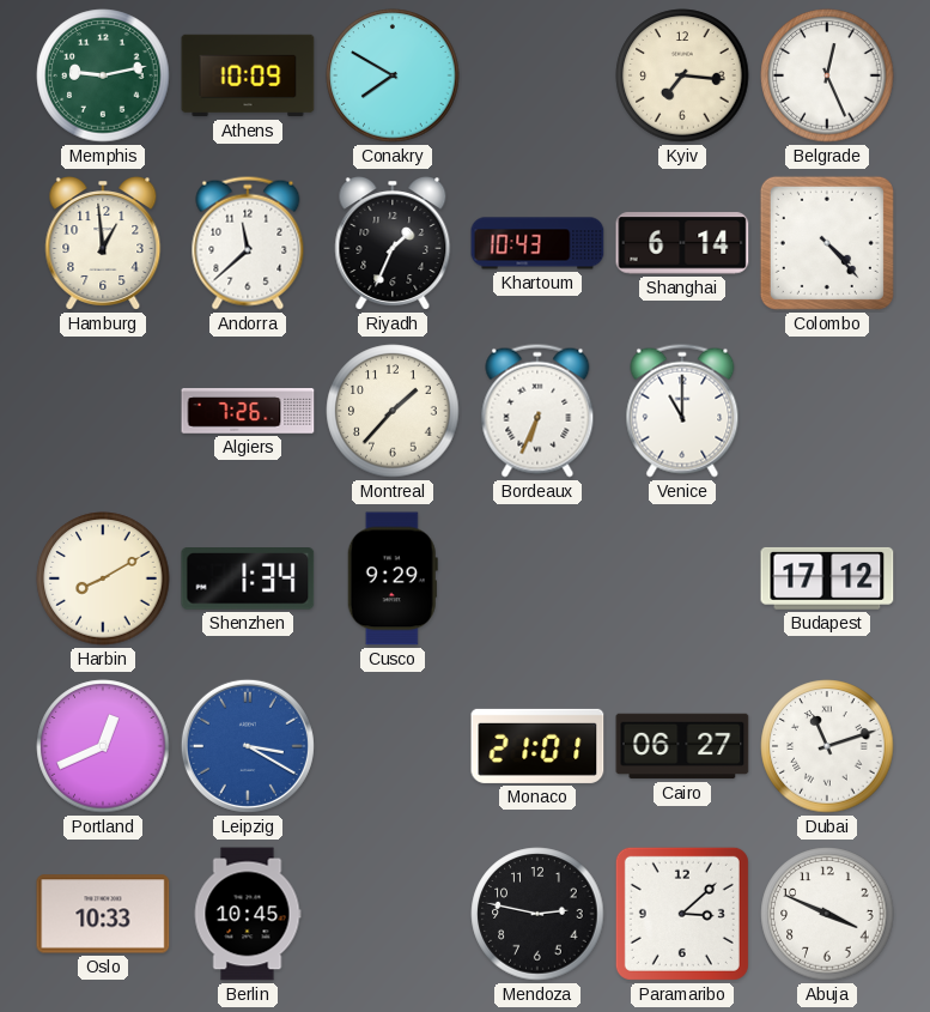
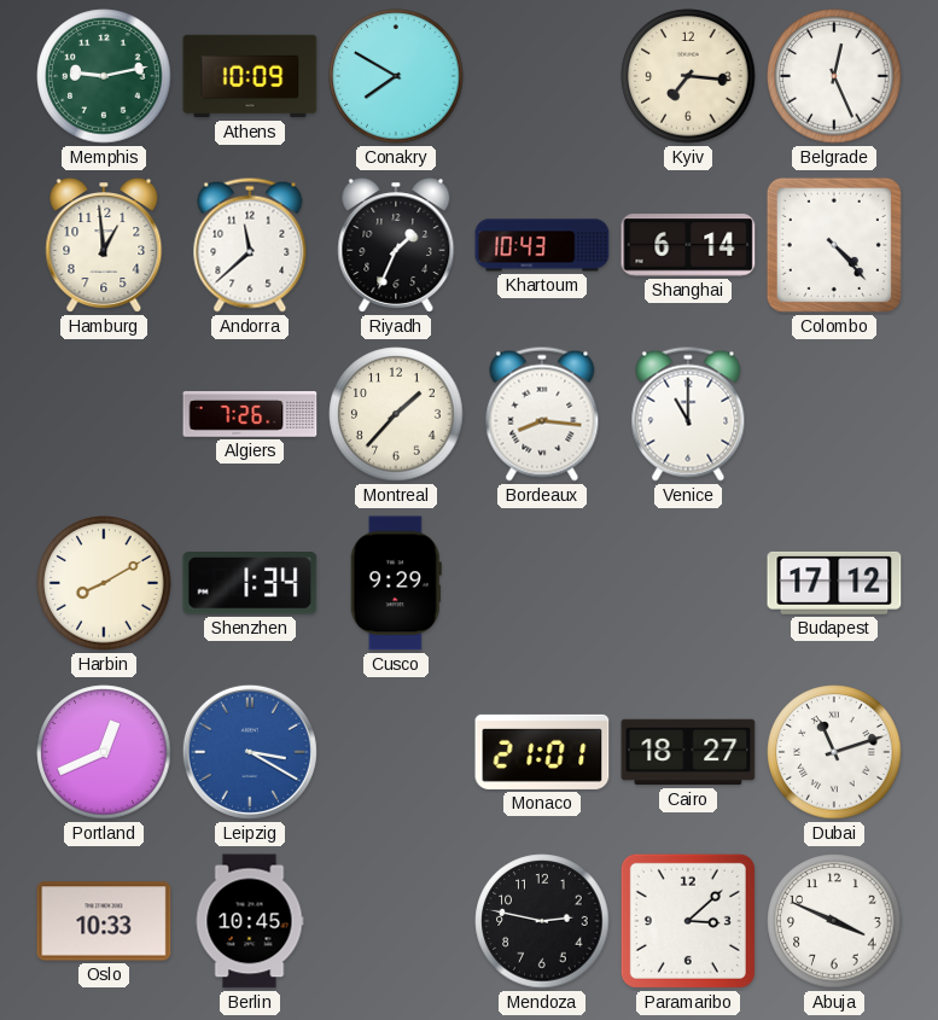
Bordeaux: 6:34 -> 8:16
Cairo: 06:27 -> 18:27
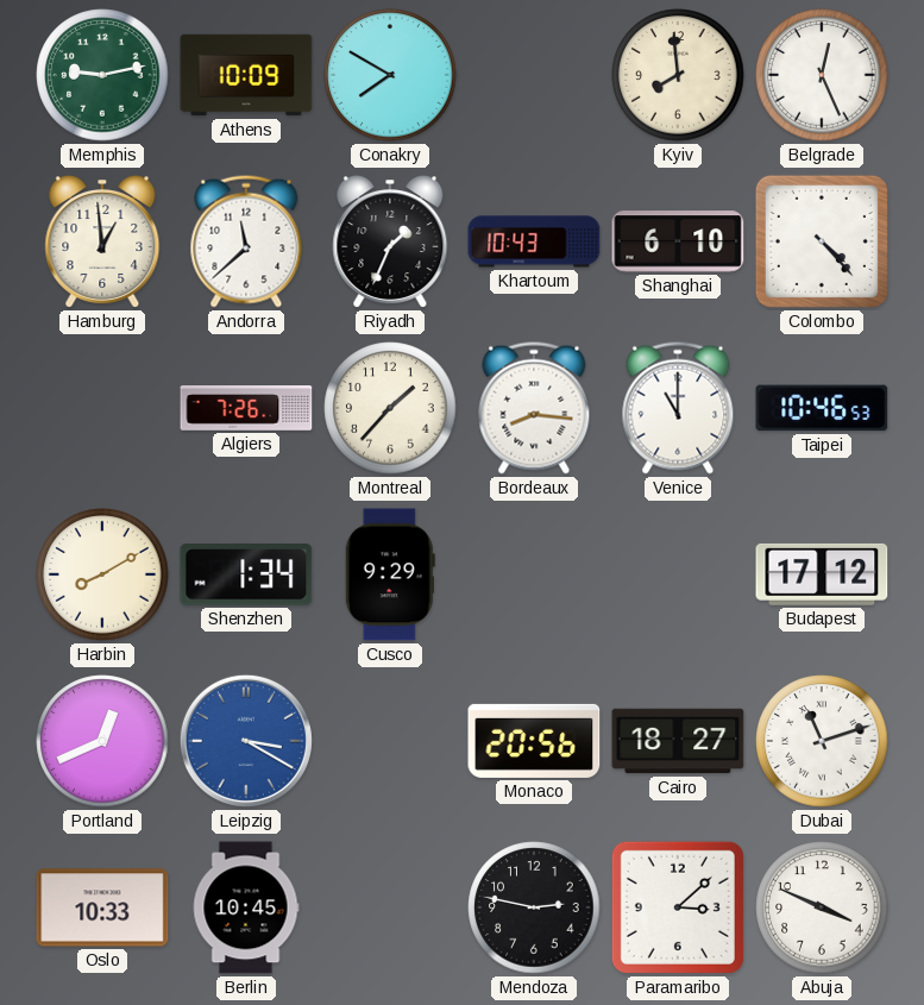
Kyiv: 7:16 -> 7:59
Shanghai: 6:14 -> 6:10
Taipei: none -> 10:46
Monaco: 21:01 -> 20:56
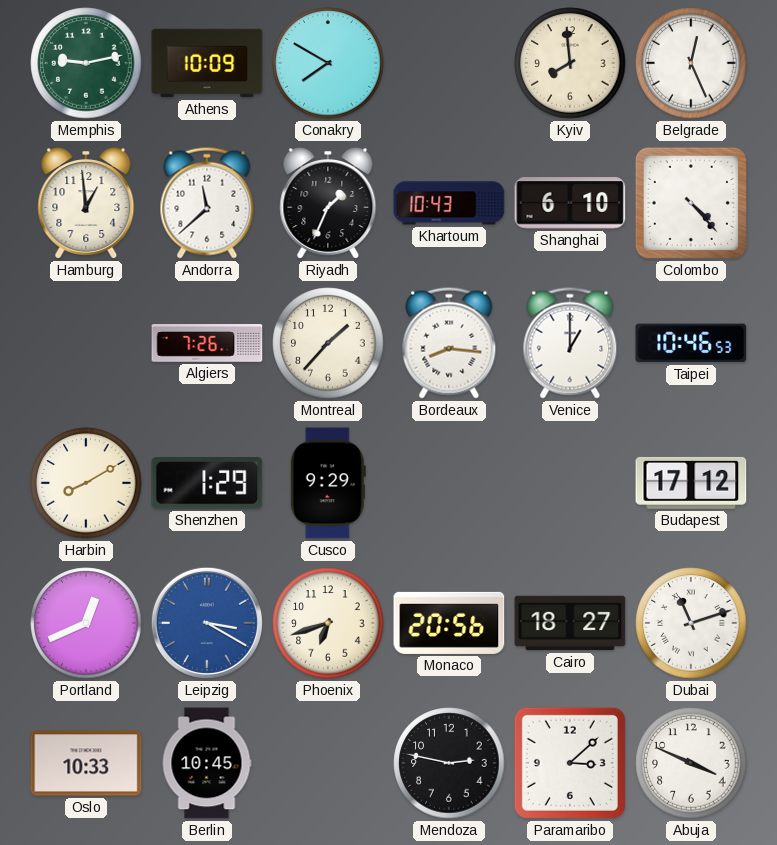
Venice: 11:00 -> 1:00
Shenzhen: 1:34 -> 1:29
Phoenix: none -> 6:42
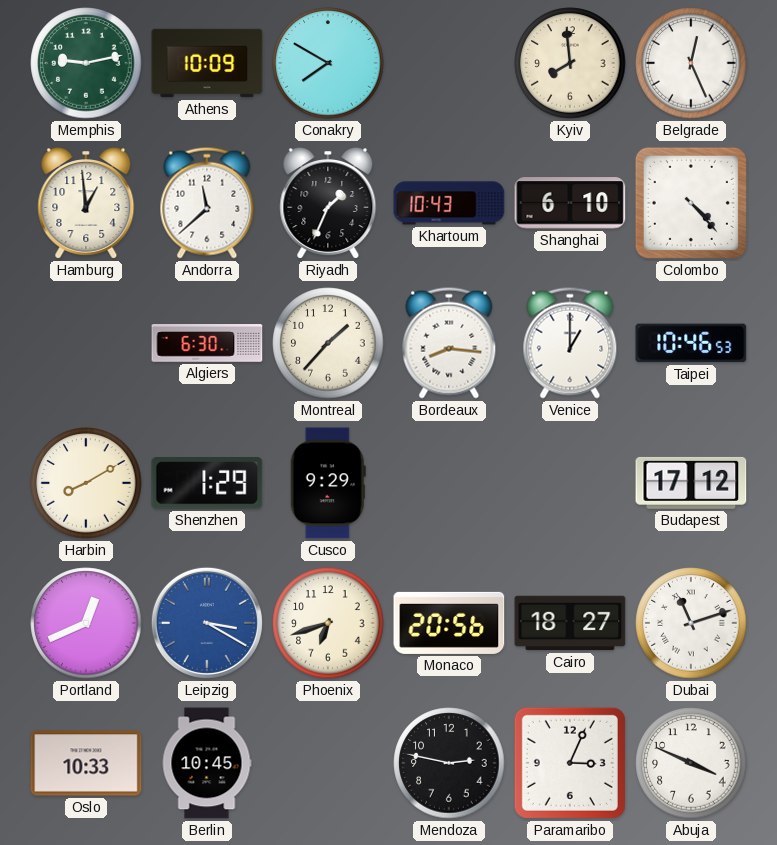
Algiers: 7:26 -> 6:30
Paramaribo: 3:08 -> 3:04
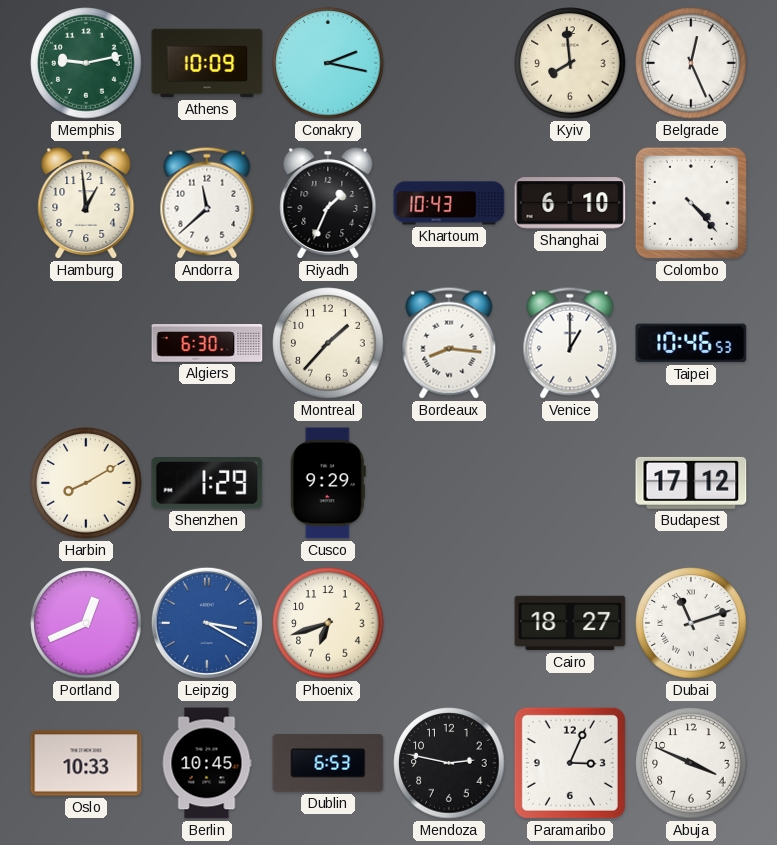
Conakry: 7:50 -> 2:17
Monaco: 20:56 -> none
Dublin: none -> 6:53
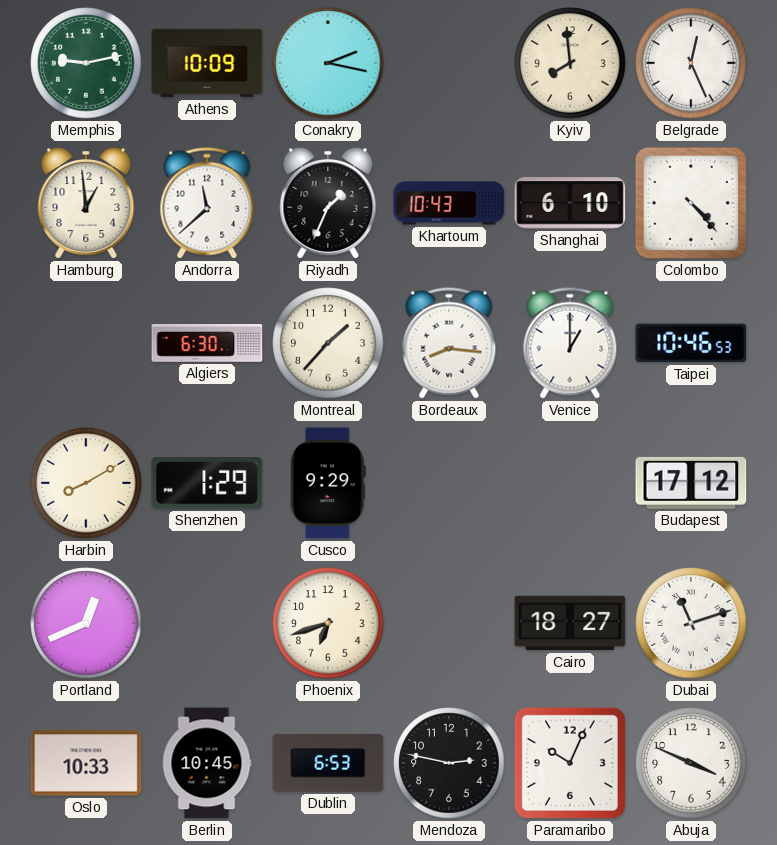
Leipzig: 3:20 -> none
Paramaribo: 3:04 -> 10:04
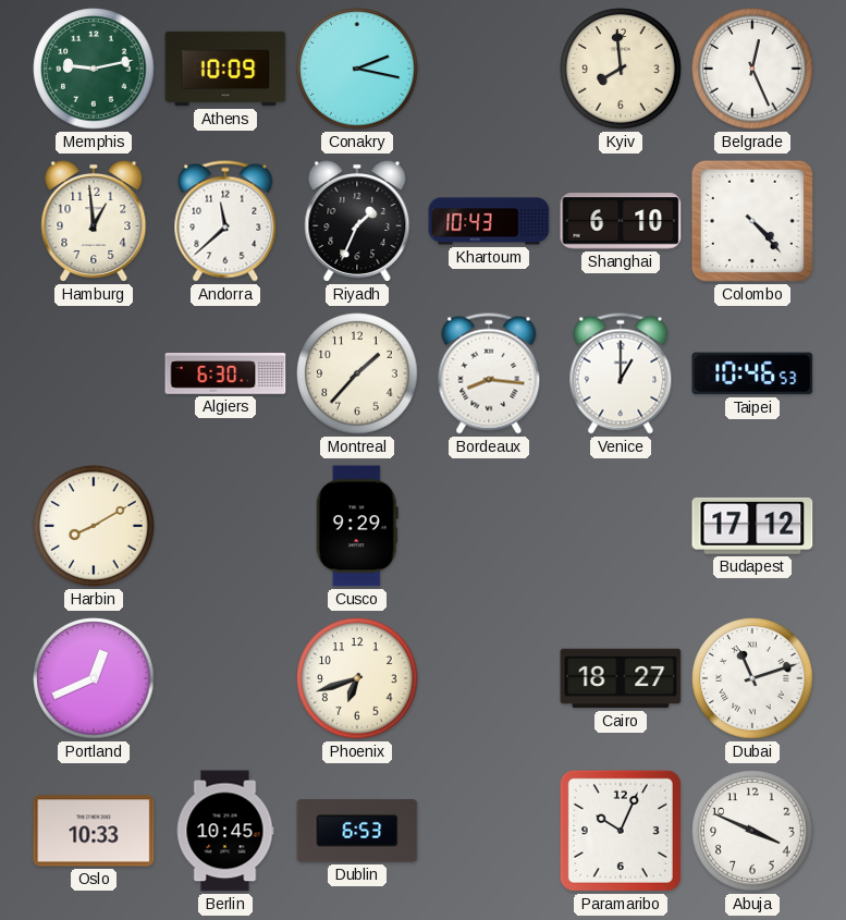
Shenzhen: 1:29 -> none
Mendoza: 2:47 -> none
